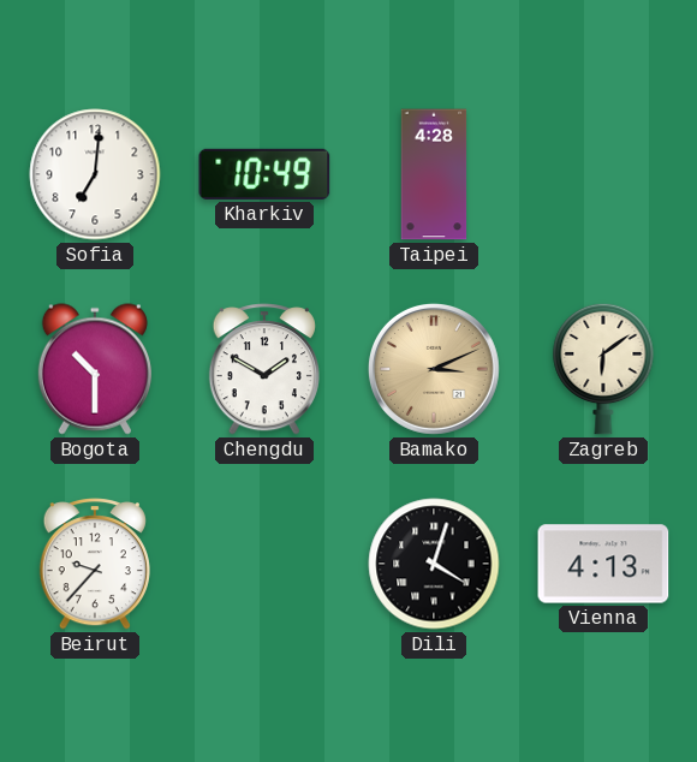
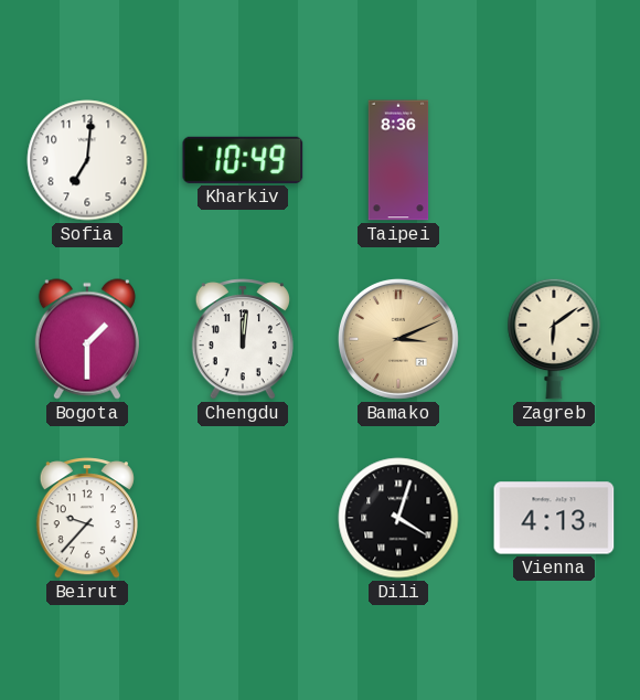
Taipei: 4:28 -> 8:36
Bogota: 10:30 -> 1:30
Chengdu: 1:50 -> 12:01
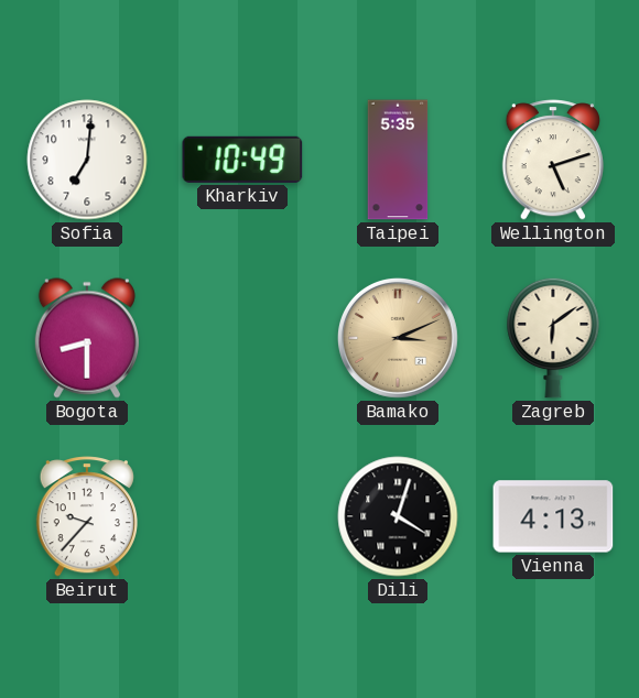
Taipei: 8:36 -> 5:35
Wellington: none -> 5:12
Bogota: 1:30 -> 8:30
Chengdu: 12:01 -> none
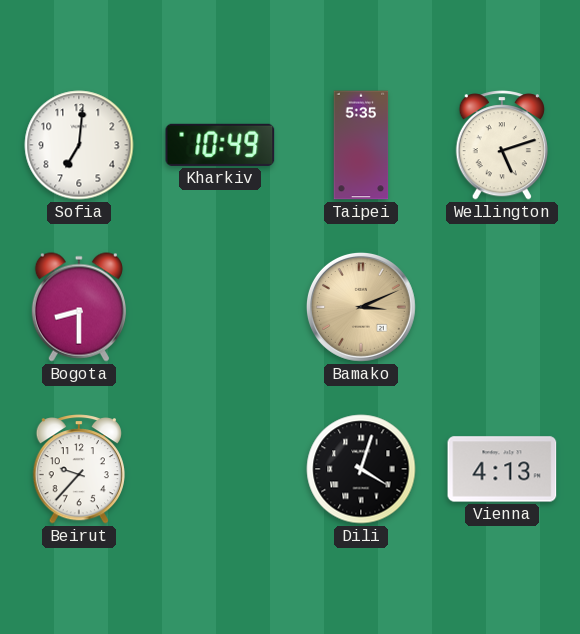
Zagreb: 6:09 -> none
